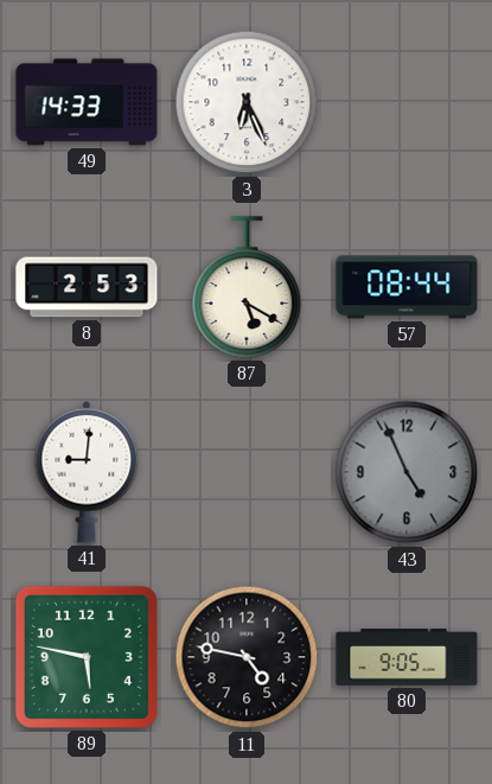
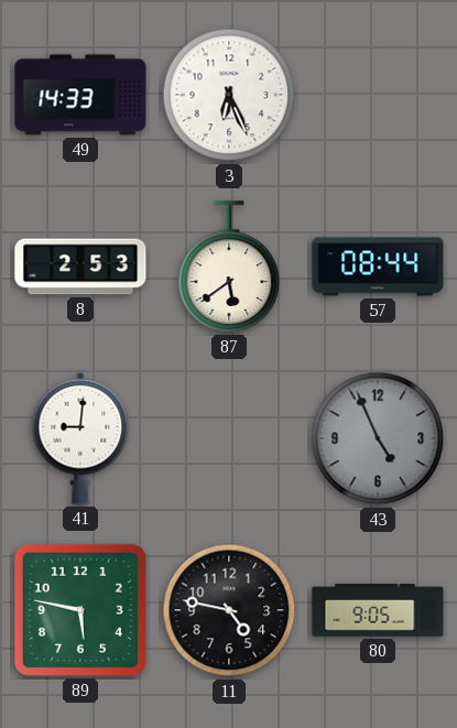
87: 5:20 -> 5:39
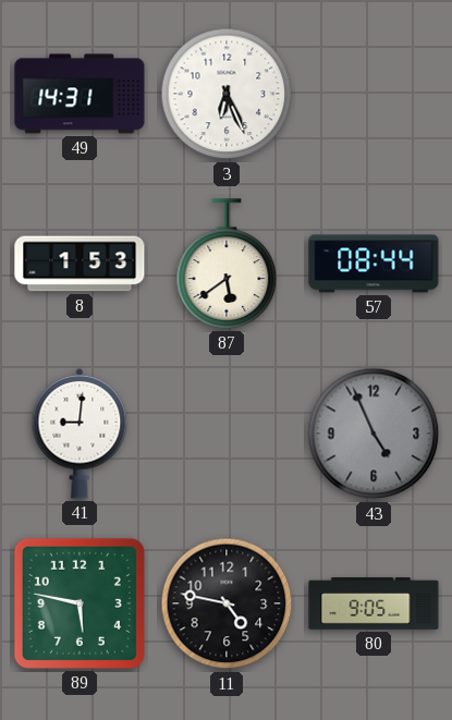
49: 14:33 -> 14:31
8: 2:53 -> 1:53
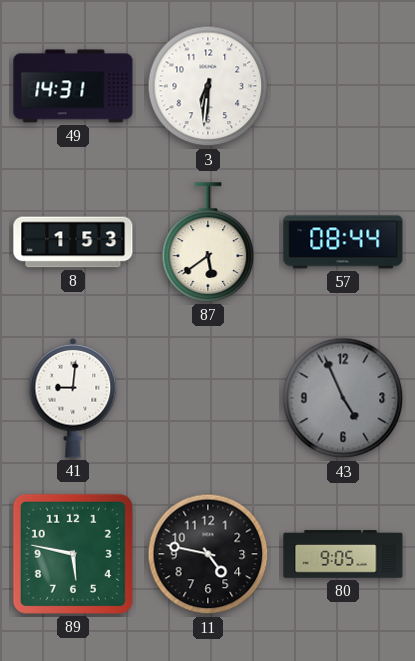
3: 6:26 -> 6:31
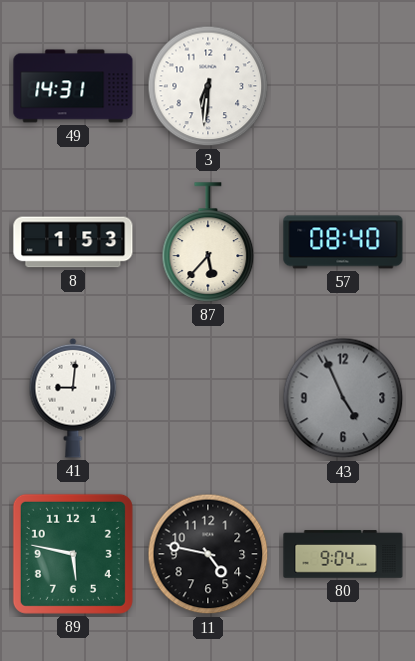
87: 5:39 -> 5:37
57: 08:44 -> 08:40
80: 9:05 -> 9:04
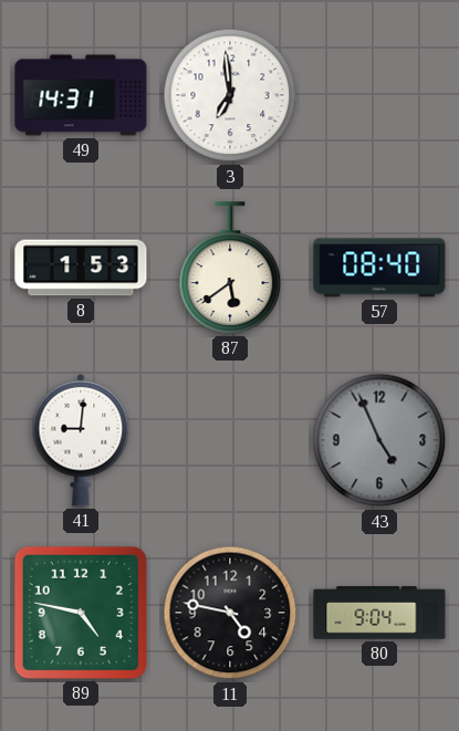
3: 6:31 -> 6:59
87: 5:37 -> 5:39
89: 5:47 -> 4:47
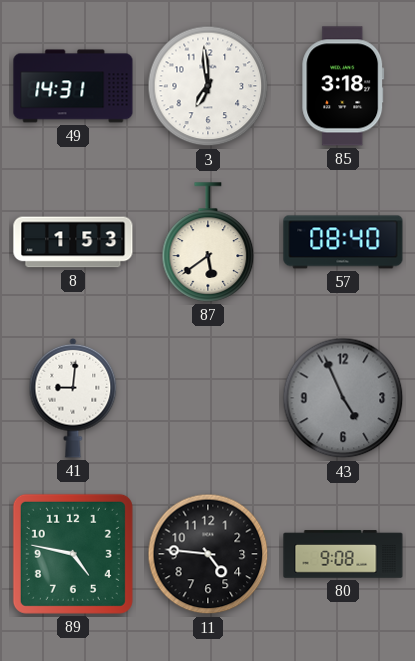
85: none -> 3:18
11: 4:47 -> 4:46
80: 9:04 -> 9:08
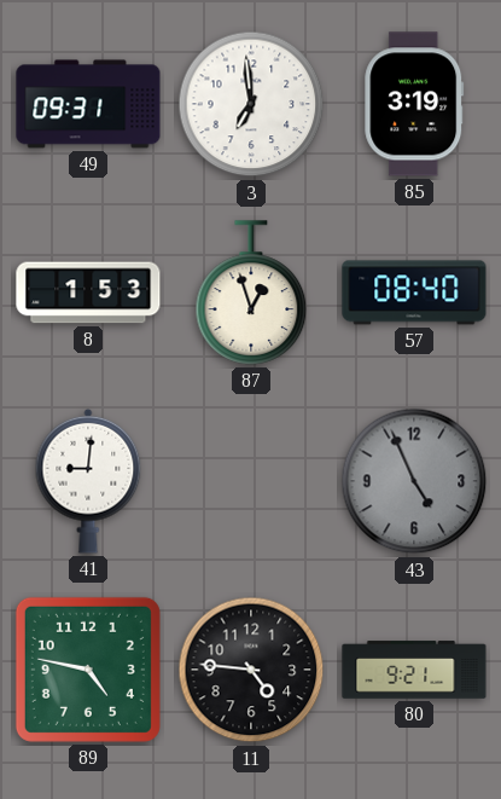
49: 14:31 -> 09:31
85: 3:18 -> 3:19
87: 5:39 -> 12:57
80: 9:08 -> 9:21
